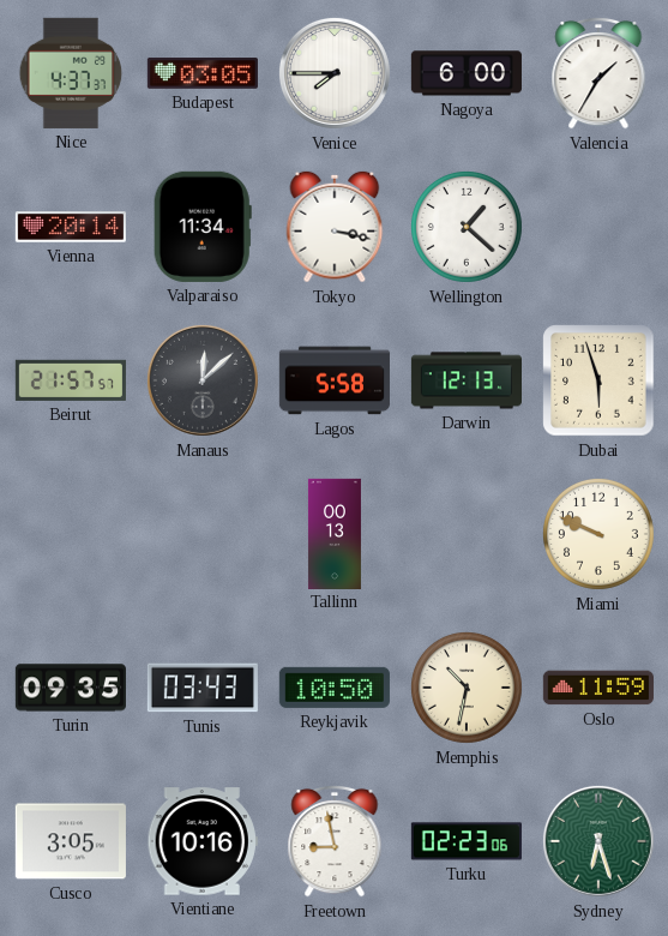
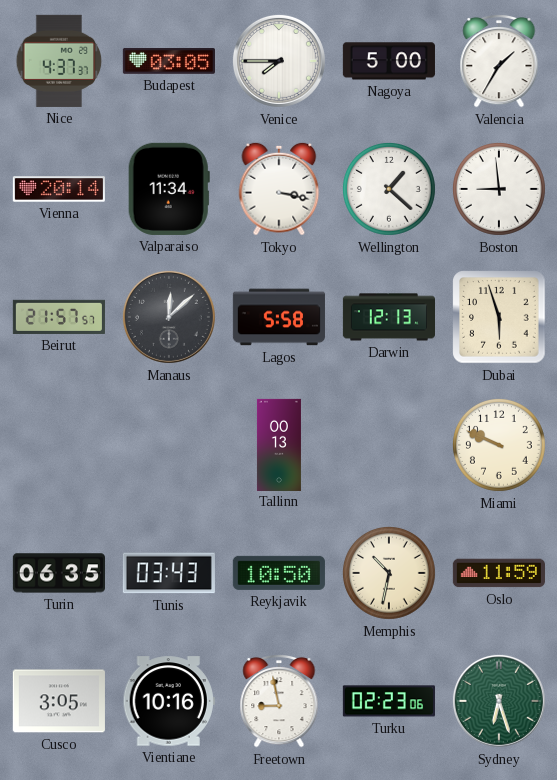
Nagoya: 6:00 -> 5:00
Boston: none -> 8:59
Turin: 09:35 -> 06:35
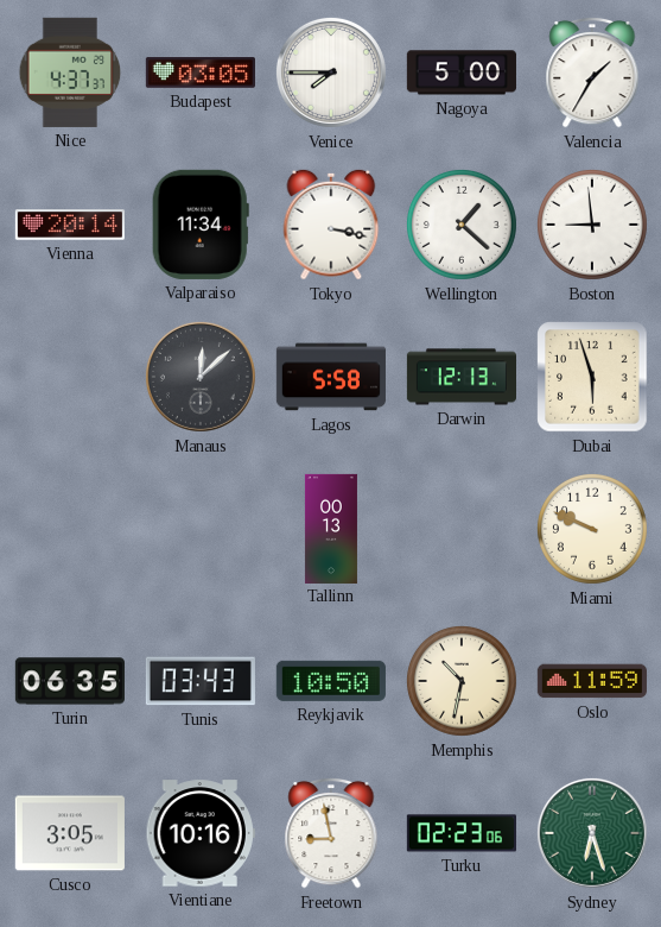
Beirut: 21:57 -> none
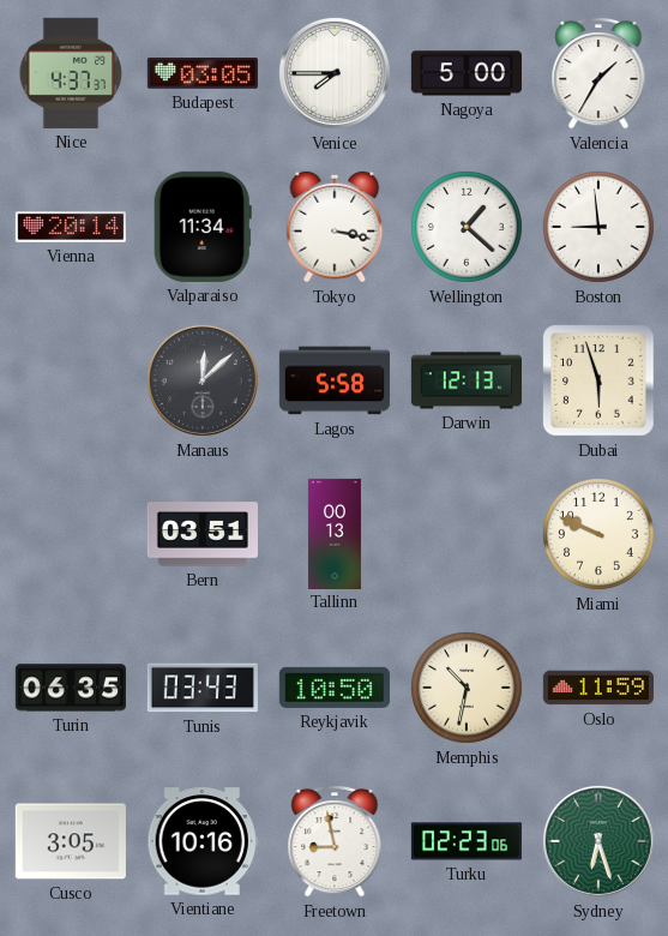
Bern: none -> 03:51
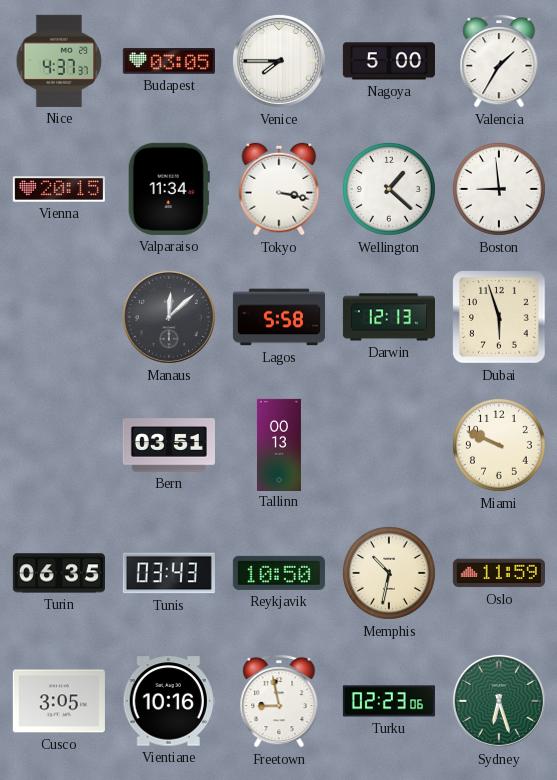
Vienna: 20:14 -> 20:15
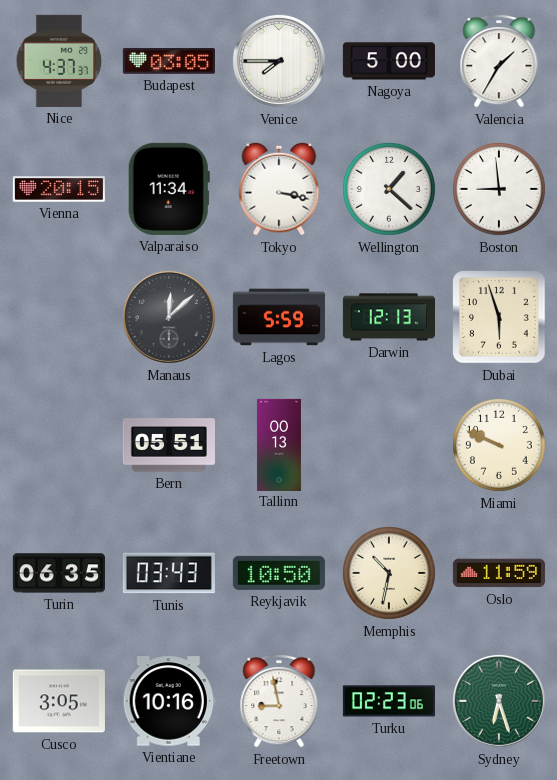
Lagos: 5:58 -> 5:59
Bern: 03:51 -> 05:51
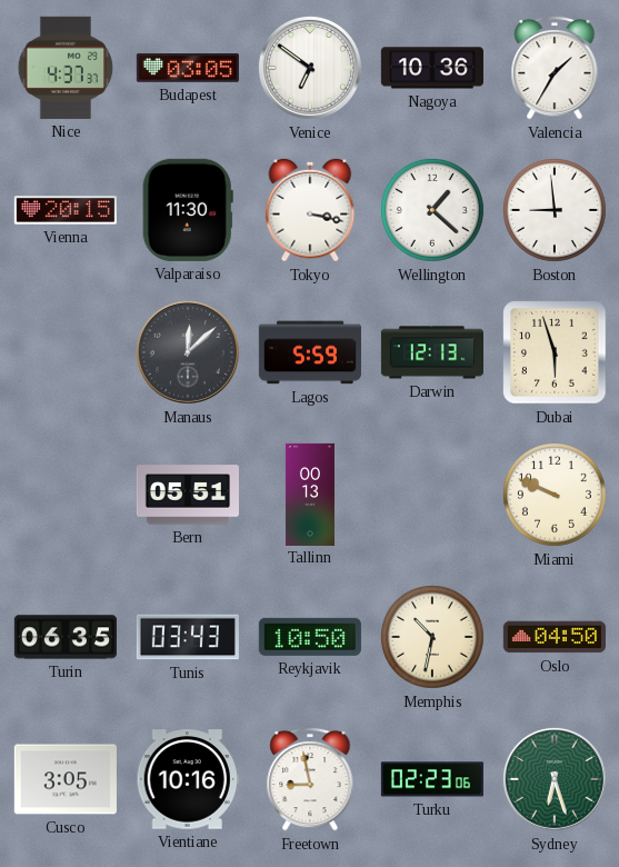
Venice: 7:45 -> 6:51
Nagoya: 5:00 -> 10:36
Valparaiso: 11:34 -> 11:30
Oslo: 11:59 -> 04:50
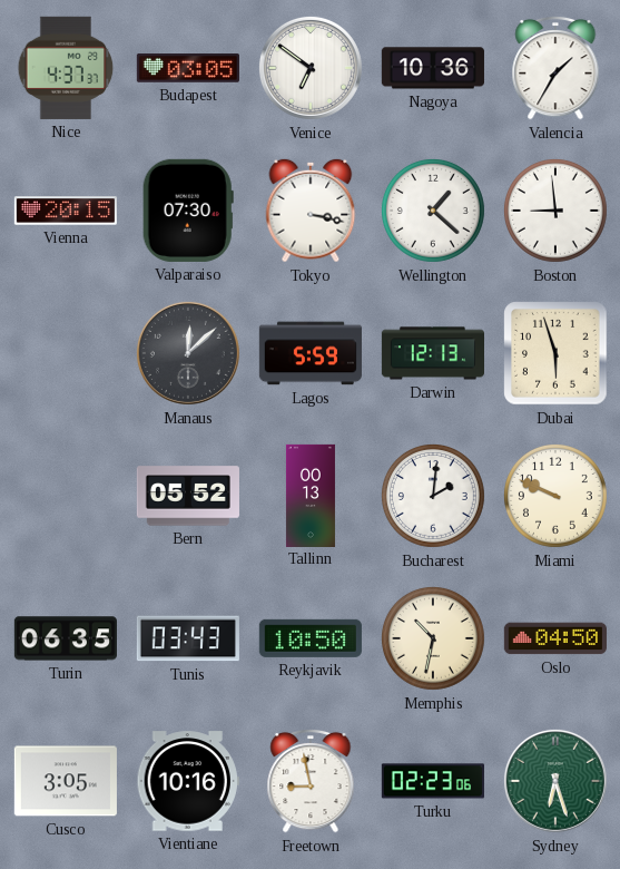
Valparaiso: 11:30 -> 07:30
Bern: 05:51 -> 05:52
Bucharest: none -> 2:01
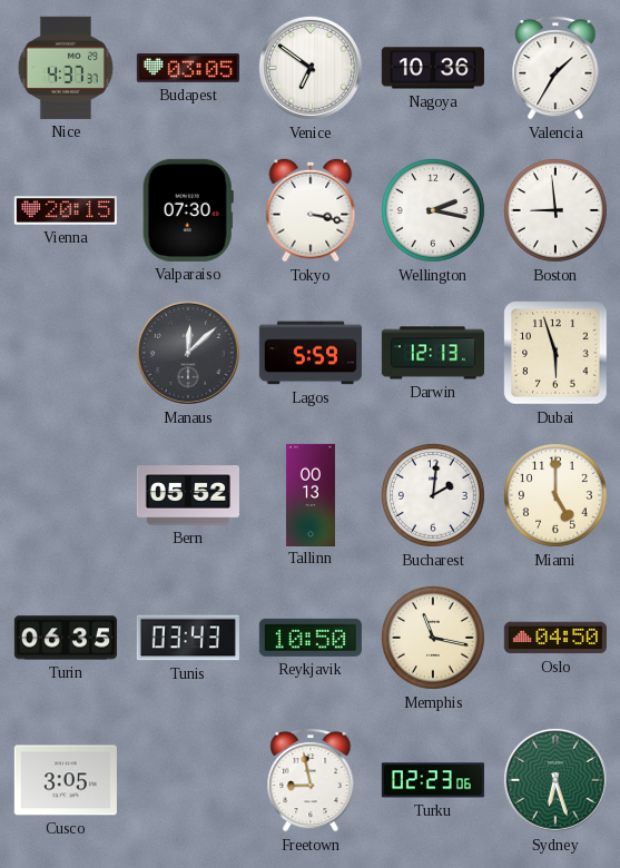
Wellington: 1:22 -> 2:17
Miami: 9:49 -> 5:00
Memphis: 10:32 -> 11:17
Vientiane: 10:16 -> none
